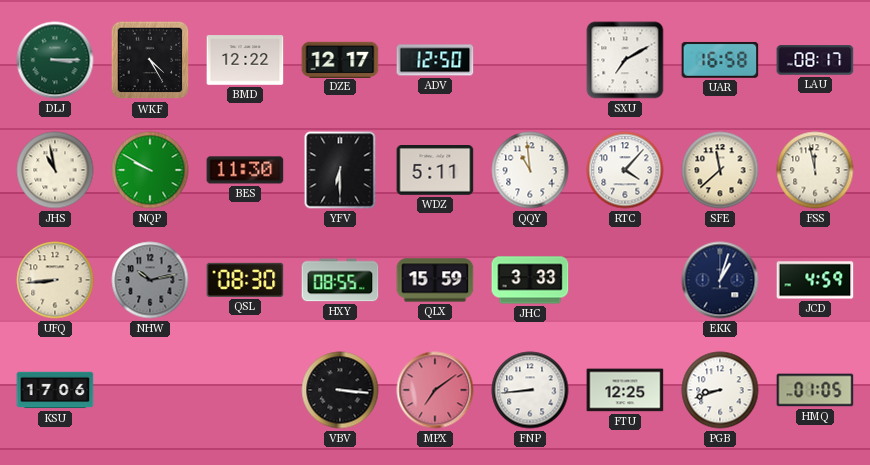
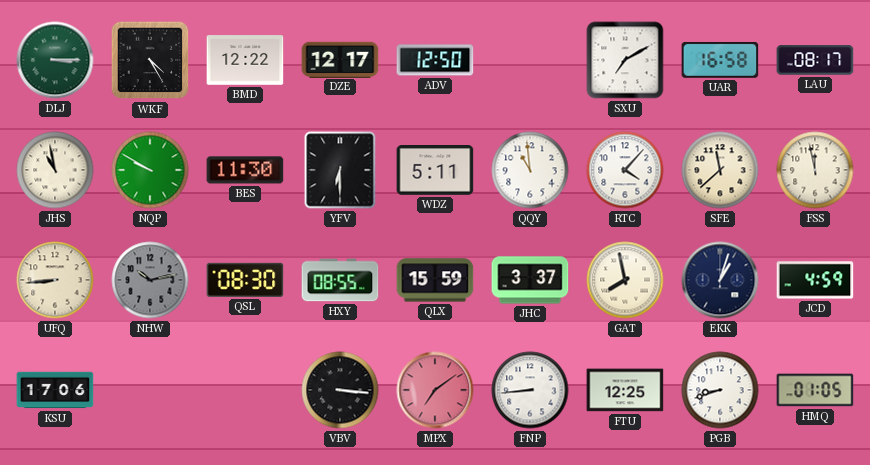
JHC: 3:33 -> 3:37
GAT: none -> 7:58
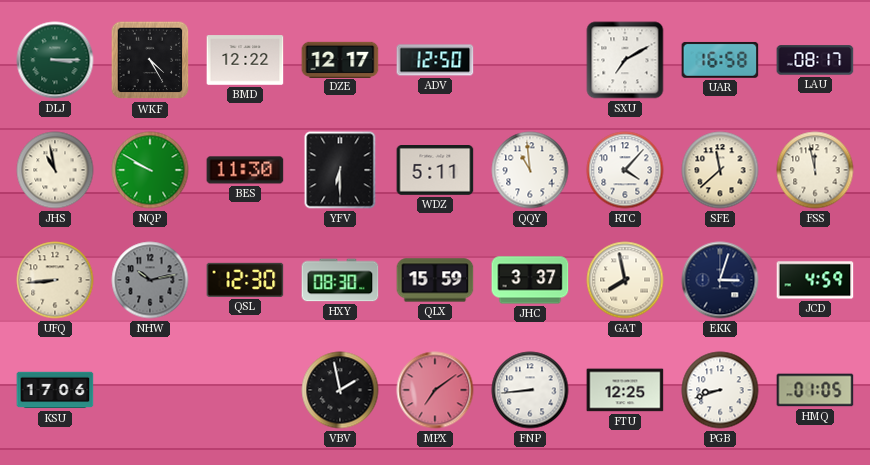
QSL: 08:30 -> 12:30
HXY: 08:55 -> 08:30
EKK: 1:03 -> 3:03
VBV: 3:16 -> 1:58
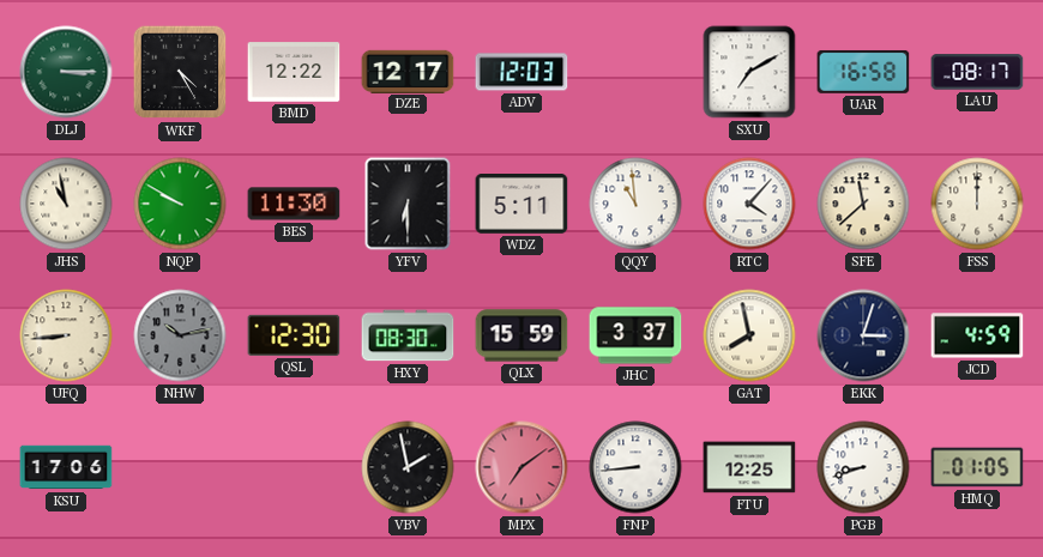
ADV: 12:50 -> 12:03
FSS: 11:58 -> 12:00
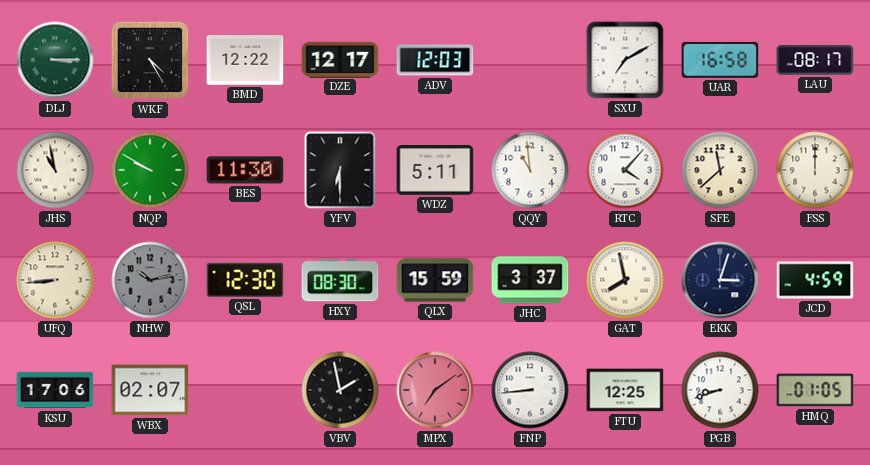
WBX: none -> 02:07
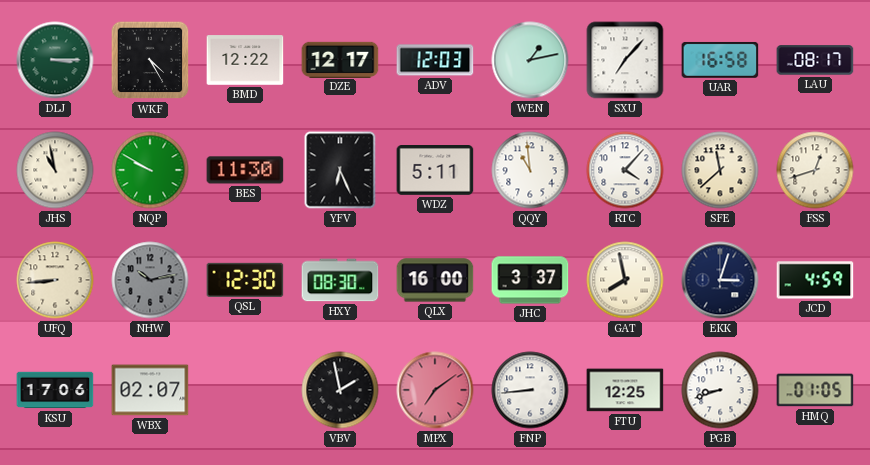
WEN: none -> 1:13
SXU: 7:10 -> 7:07
YFV: 6:30 -> 6:26
FSS: 12:00 -> 12:42
QLX: 15:59 -> 16:00
